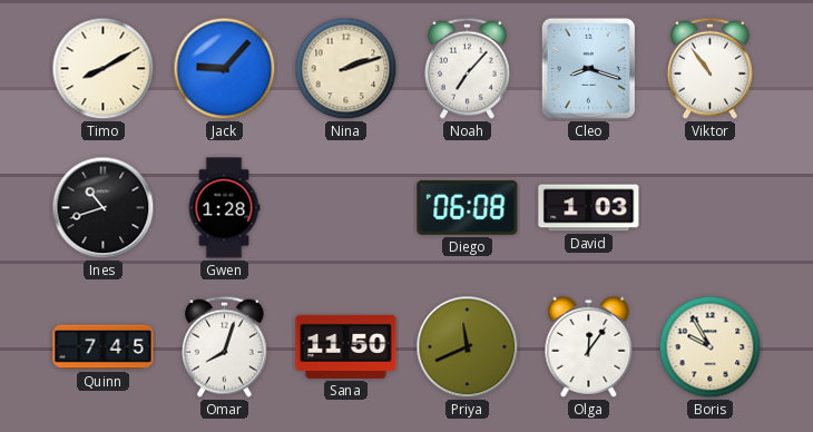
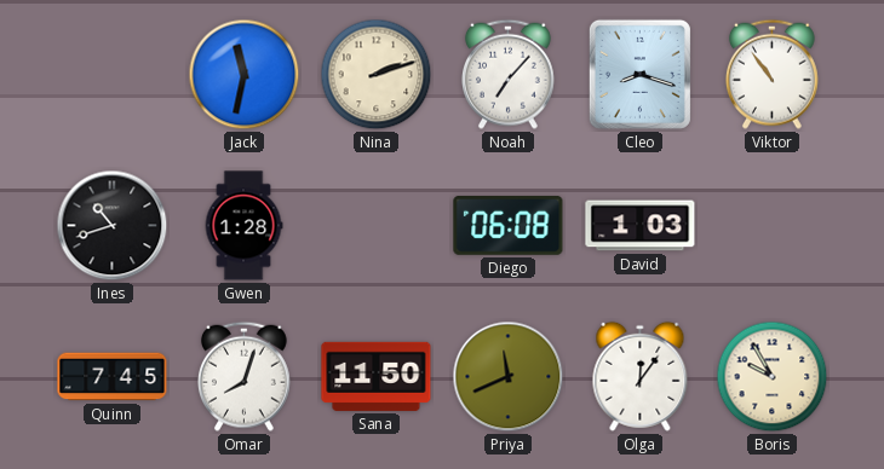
Timo: 8:10 -> none
Jack: 9:07 -> 11:32
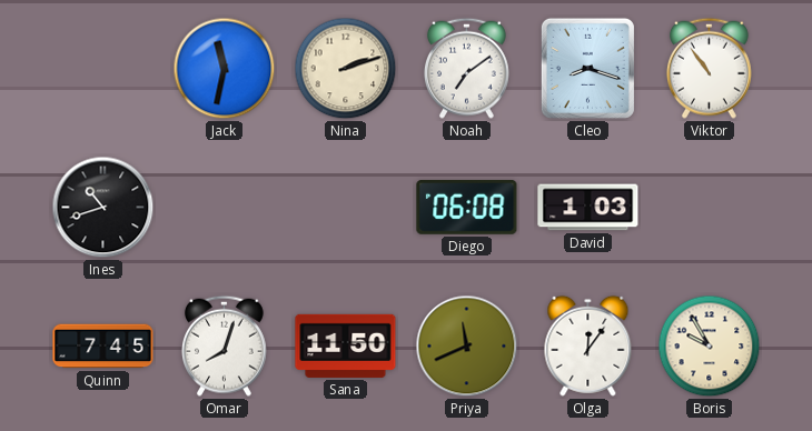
Noah: 7:07 -> 7:09
Gwen: 1:28 -> none
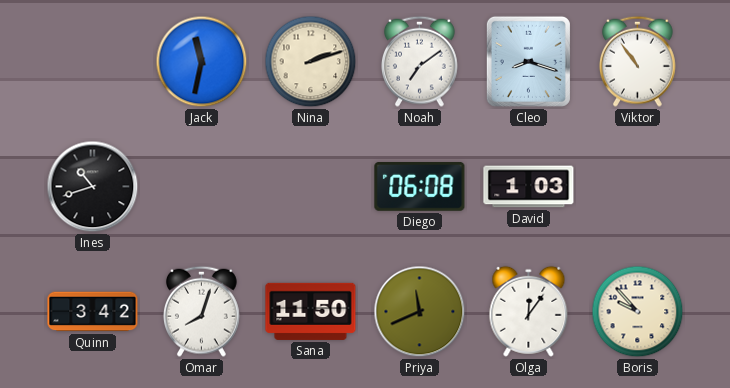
Quinn: 7:45 -> 3:42
Boris: 9:55 -> 9:53
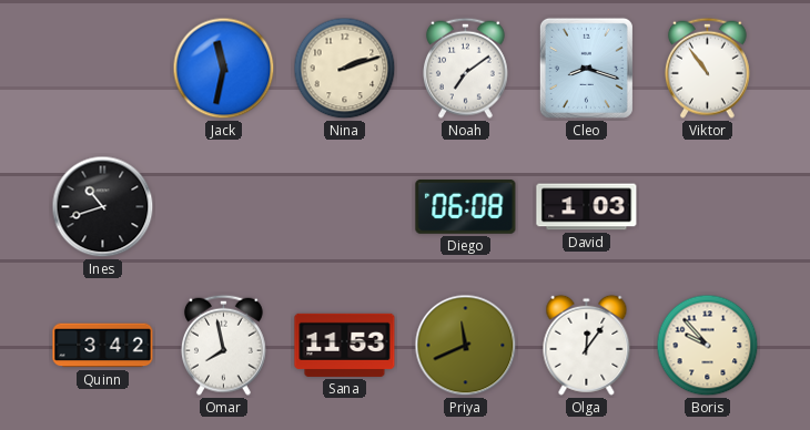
Omar: 8:03 -> 7:58
Sana: 11:50 -> 11:53
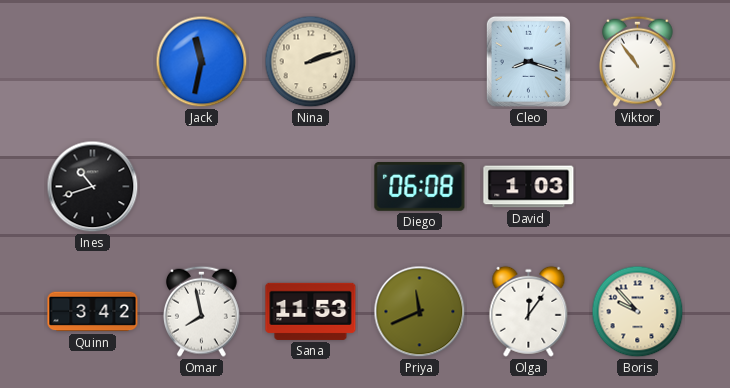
Noah: 7:09 -> none
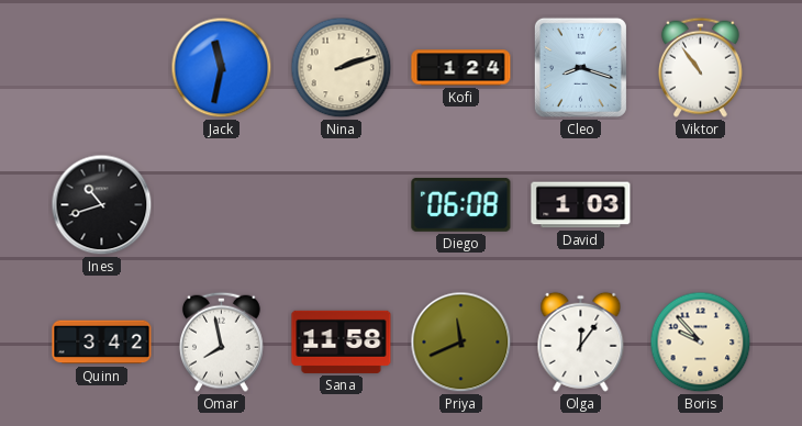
Kofi: none -> 1:24
Sana: 11:53 -> 11:58
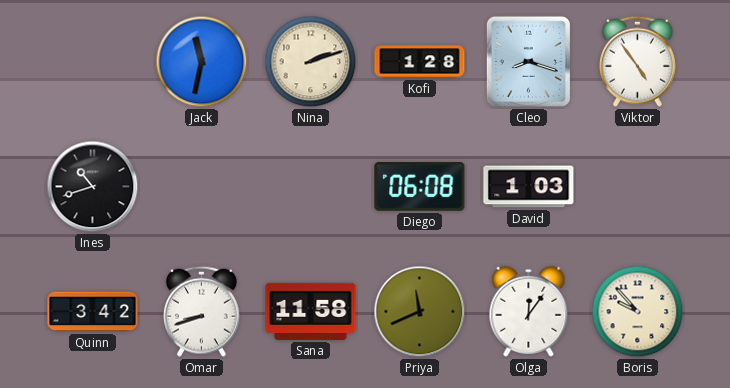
Kofi: 1:24 -> 1:28
Viktor: 10:54 -> 4:54
Omar: 7:58 -> 8:42
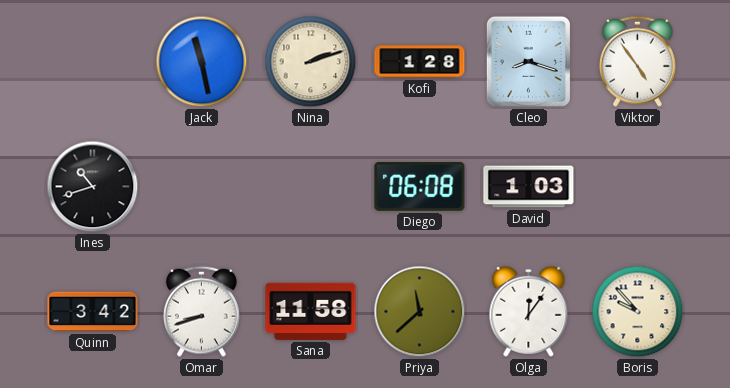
Jack: 11:32 -> 11:28
Priya: 11:41 -> 11:38
